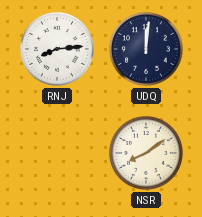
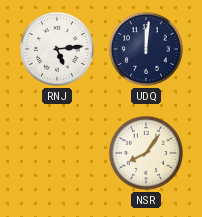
RNJ: 8:14 -> 5:14
NSR: 8:09 -> 8:06
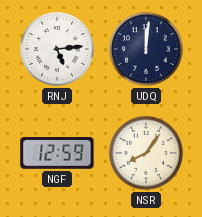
NGF: none -> 12:59
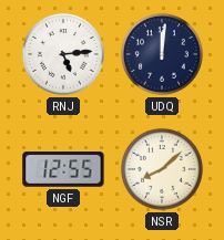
NGF: 12:59 -> 12:55
NSR: 8:06 -> 8:08
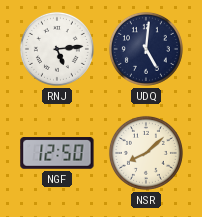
UDQ: 12:01 -> 5:01
NGF: 12:55 -> 12:50
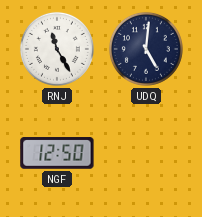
RNJ: 5:14 -> 11:25
NSR: 8:08 -> none
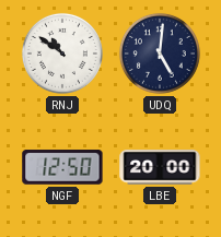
RNJ: 11:25 -> 10:51
LBE: none -> 20:00
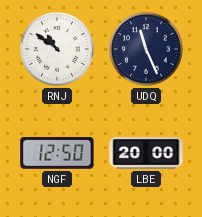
UDQ: 5:01 -> 11:26
